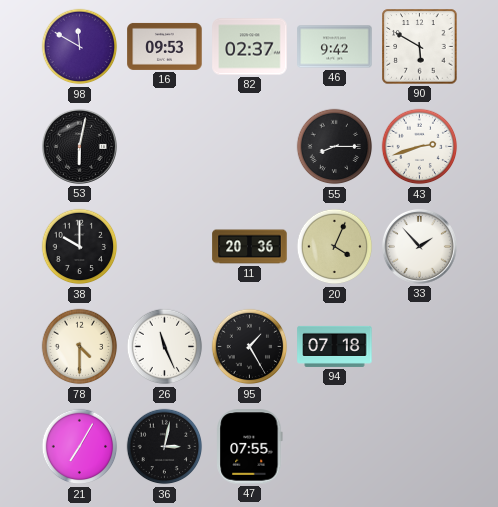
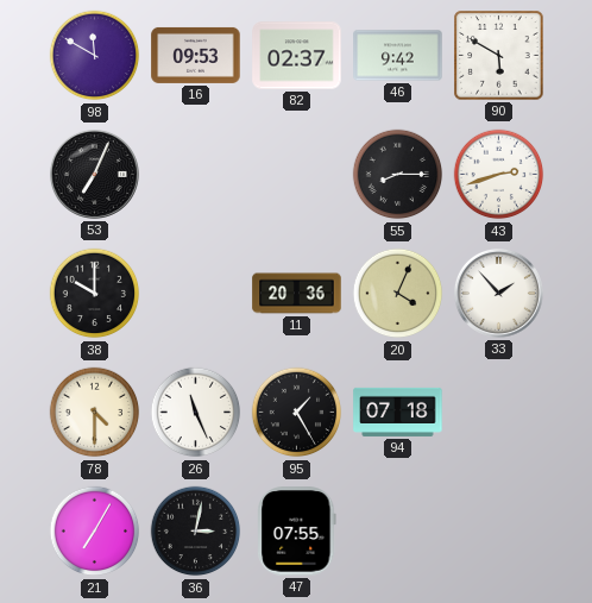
53: 6:02 -> 7:04
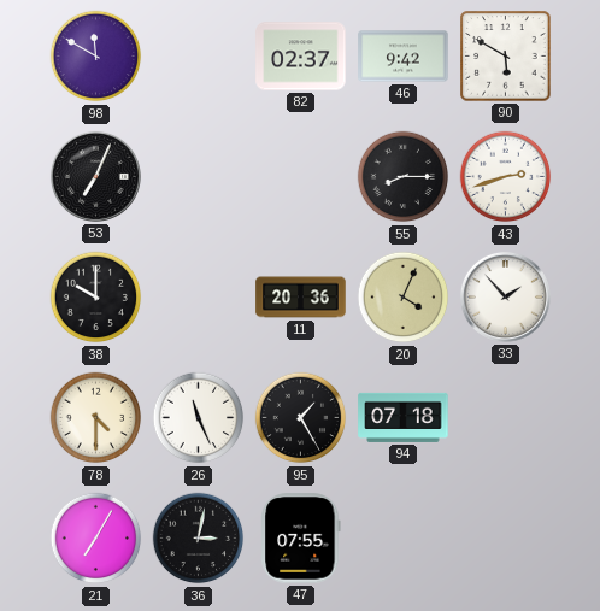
16: 09:53 -> none
